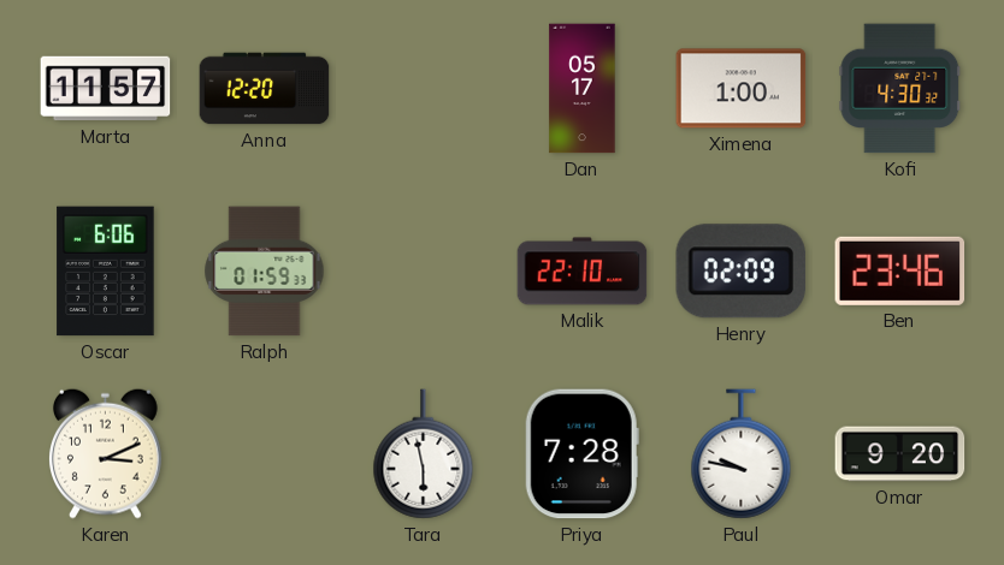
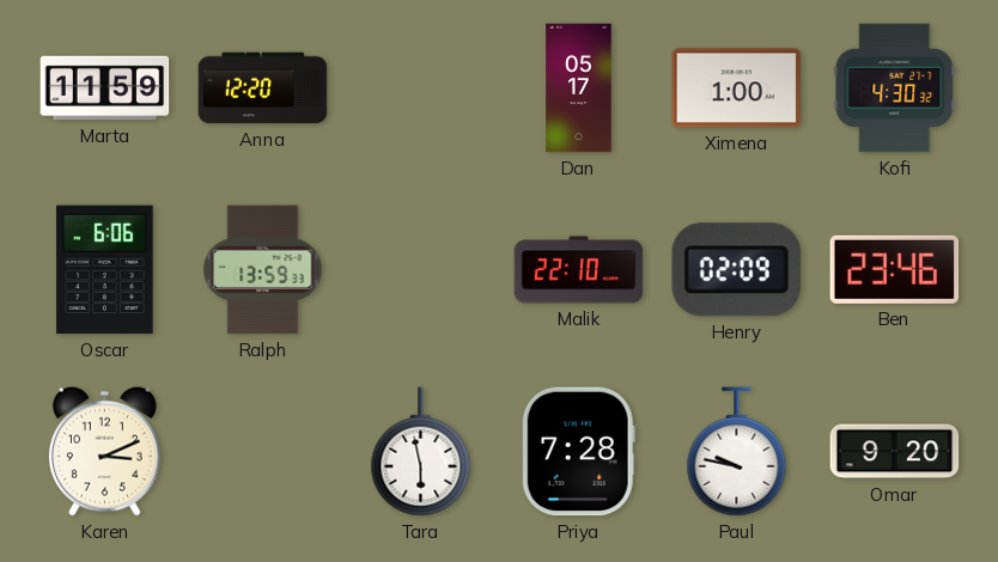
Marta: 11:57 -> 11:59
Ralph: 01:59 -> 13:59
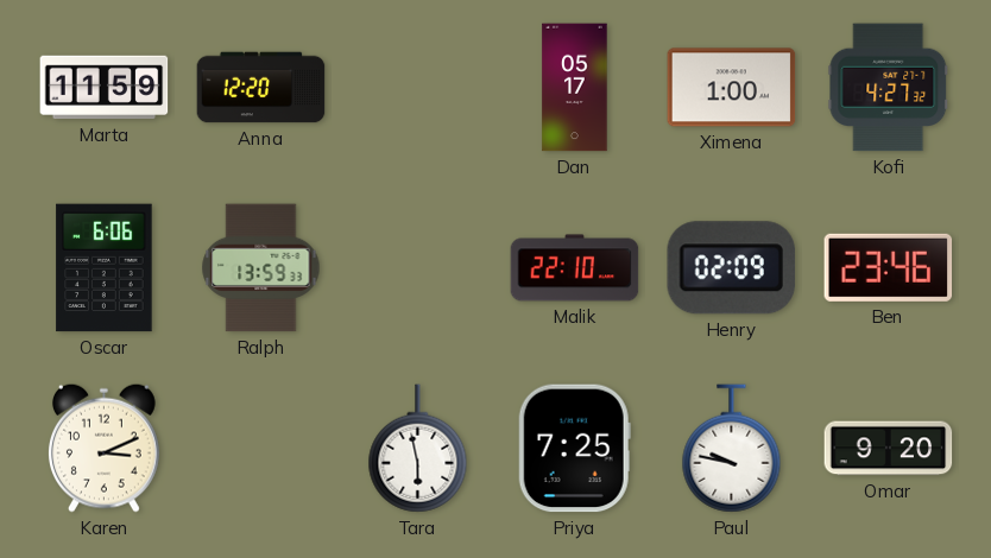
Kofi: 4:30 -> 4:27
Priya: 7:28 -> 7:25
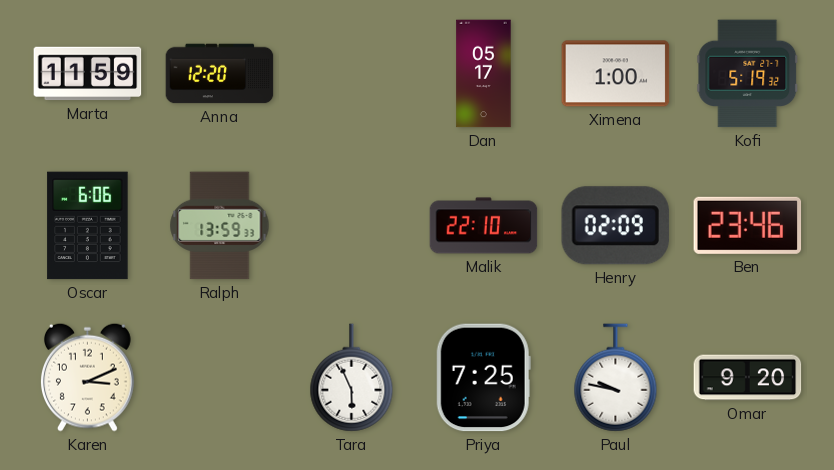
Kofi: 4:27 -> 5:19
Tara: 5:58 -> 5:56
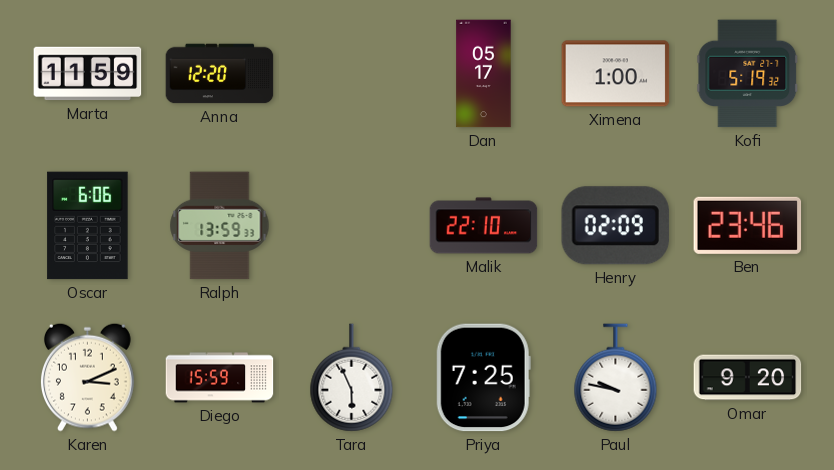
Diego: none -> 15:59
